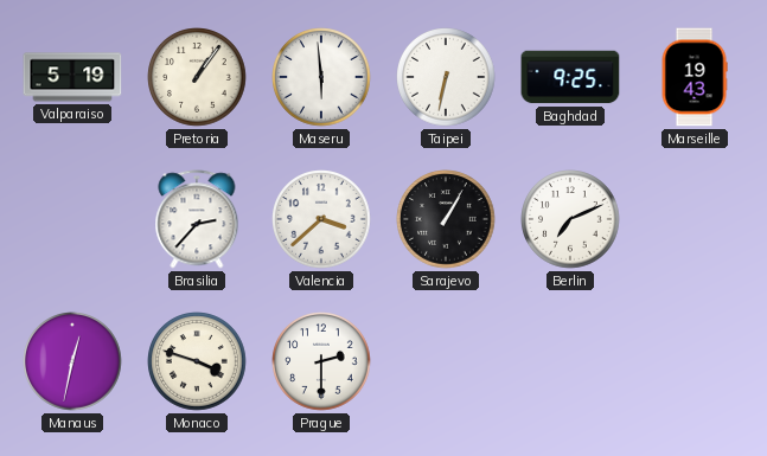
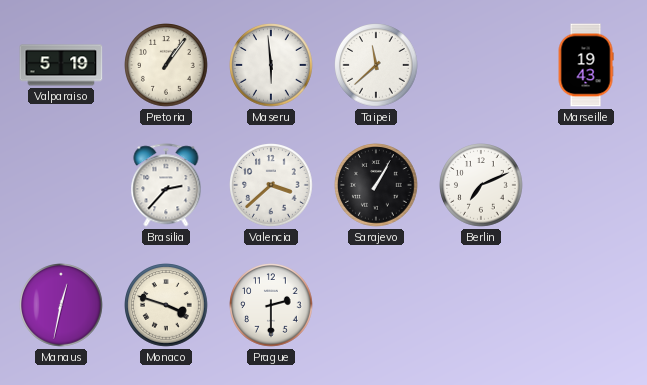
Taipei: 6:32 -> 11:38
Baghdad: 9:25 -> none
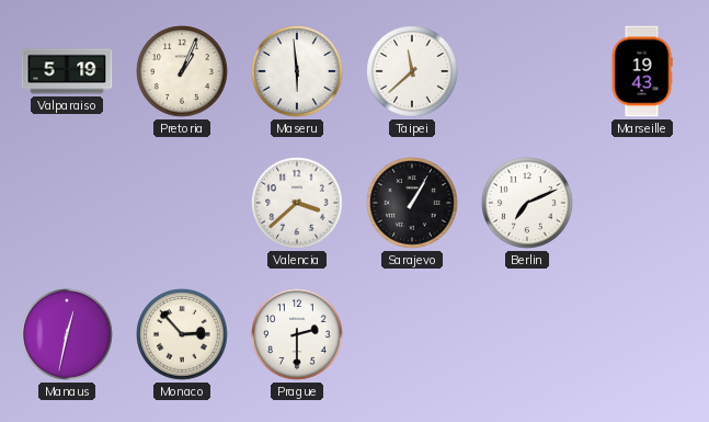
Pretoria: 1:06 -> 1:04
Brasilia: 2:37 -> none
Monaco: 3:48 -> 2:53
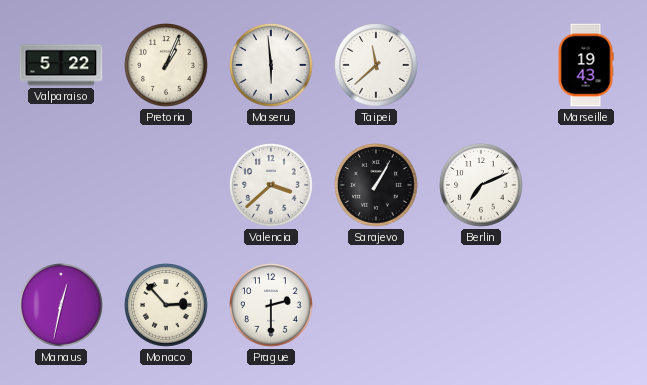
Valparaiso: 5:19 -> 5:22
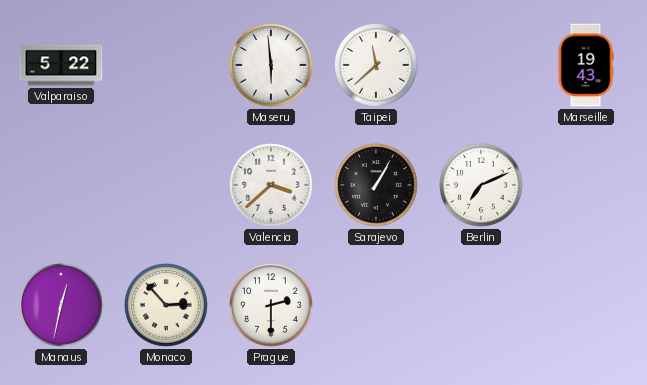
Pretoria: 1:04 -> none
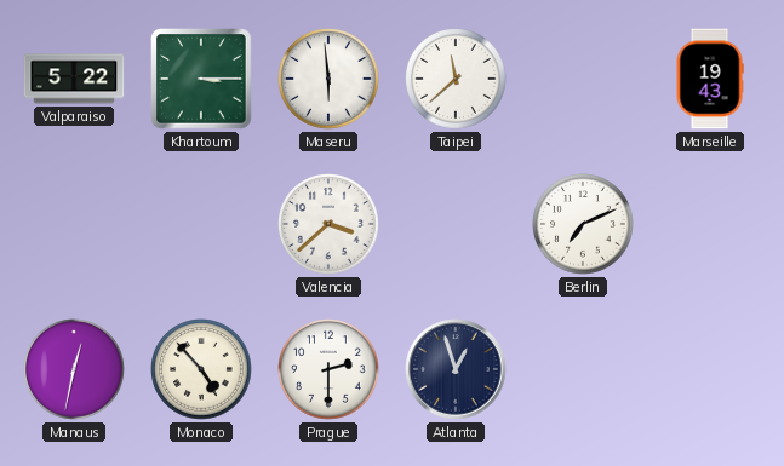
Khartoum: none -> 3:15
Sarajevo: 1:05 -> none
Monaco: 2:53 -> 4:53
Atlanta: none -> 12:57
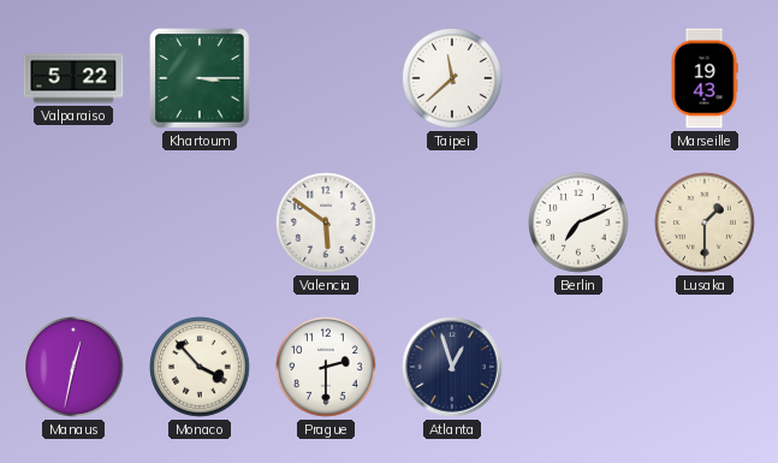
Maseru: 5:59 -> none
Valencia: 3:38 -> 5:51
Lusaka: none -> 1:30
Monaco: 4:53 -> 3:53
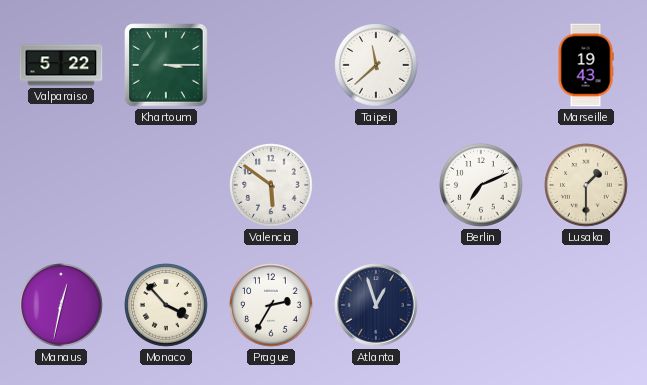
Prague: 2:30 -> 2:35
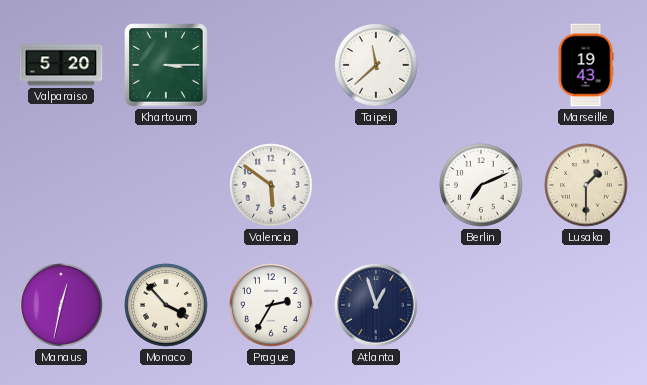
Valparaiso: 5:22 -> 5:20
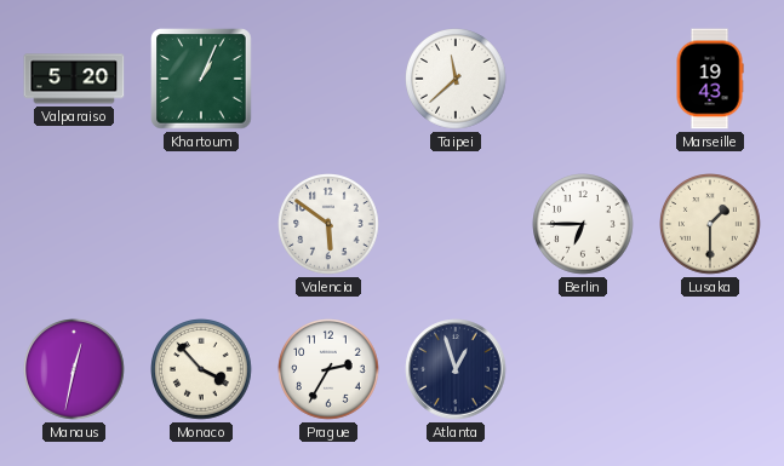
Khartoum: 3:15 -> 1:04
Berlin: 7:11 -> 6:45
